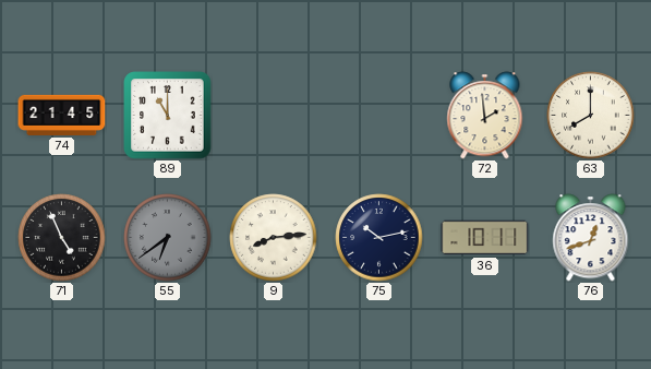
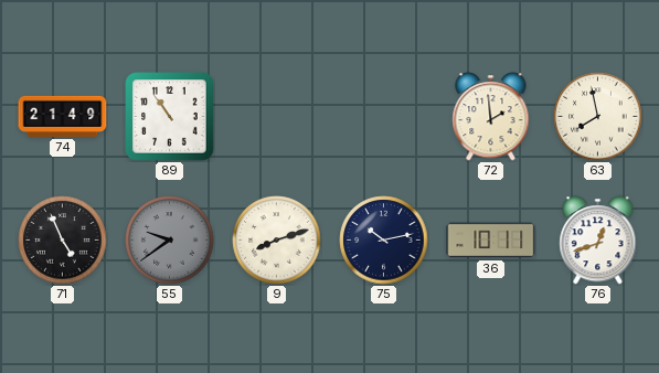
74: 21:45 -> 21:49
89: 11:00 -> 10:54
63: 8:00 -> 7:58
55: 6:39 -> 9:39
9: 8:14 -> 8:12
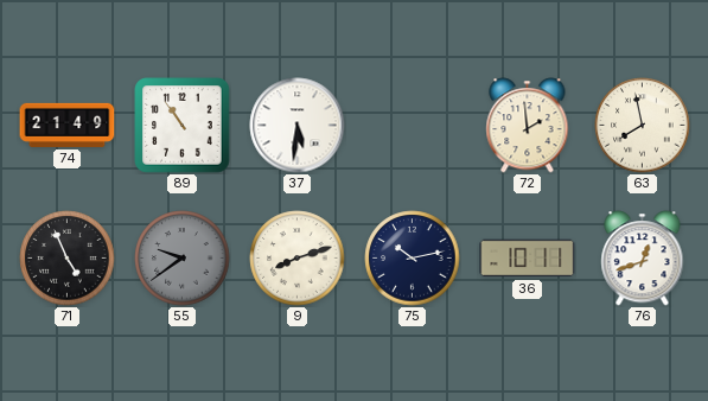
37: none -> 5:31
